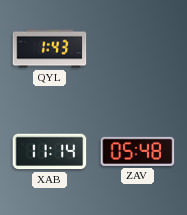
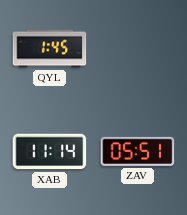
QYL: 1:43 -> 1:45
ZAV: 05:48 -> 05:51
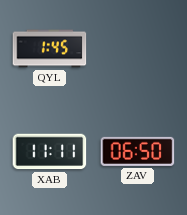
XAB: 11:14 -> 11:11
ZAV: 05:51 -> 06:50
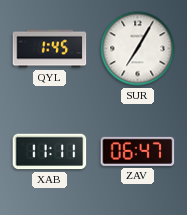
SUR: none -> 7:05
ZAV: 06:50 -> 06:47
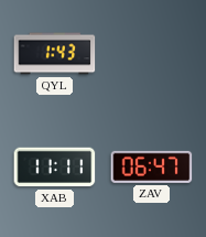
QYL: 1:45 -> 1:43
SUR: 7:05 -> none
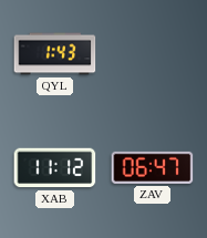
XAB: 11:11 -> 11:12
